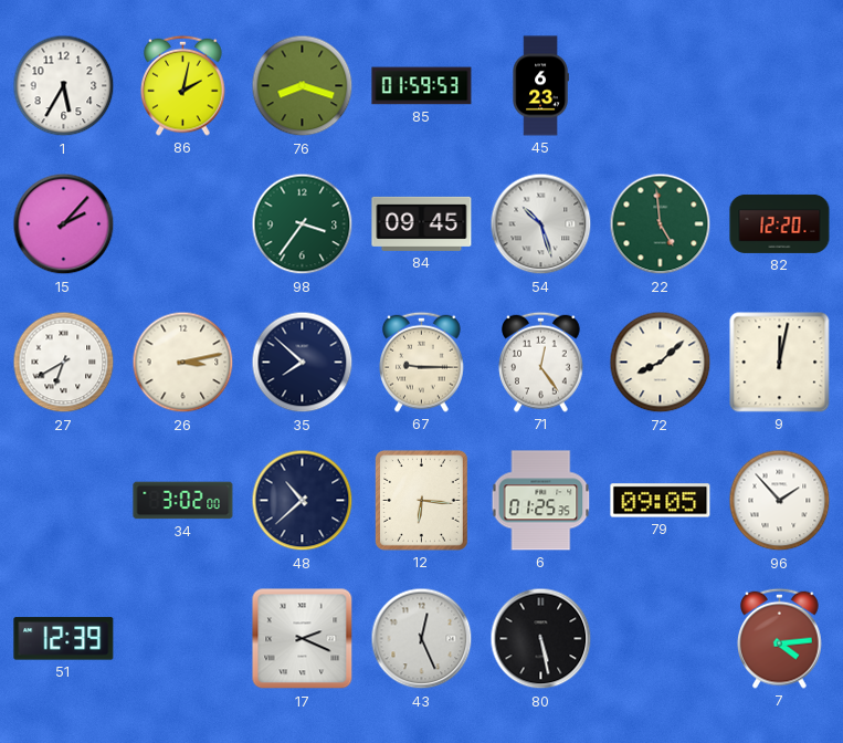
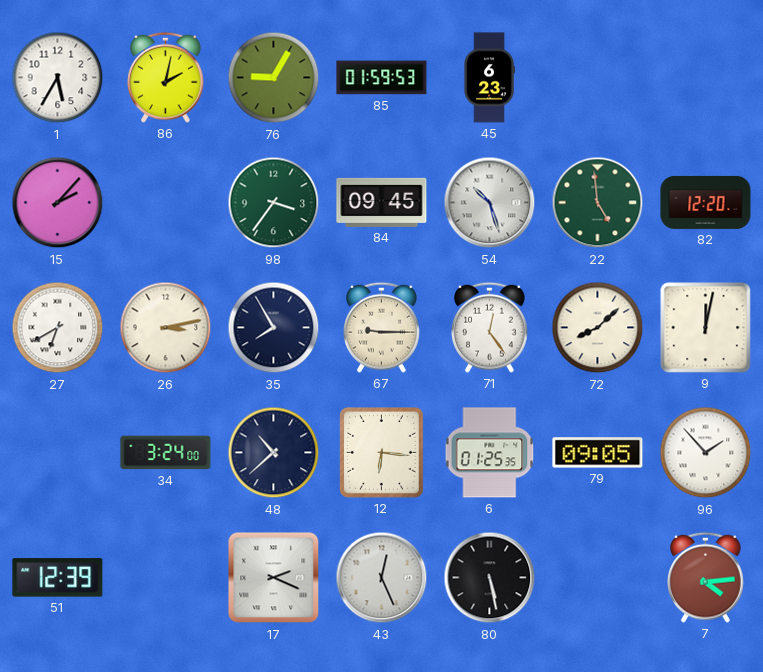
76: 8:18 -> 9:05
35: 7:52 -> 7:55
34: 3:02 -> 3:24
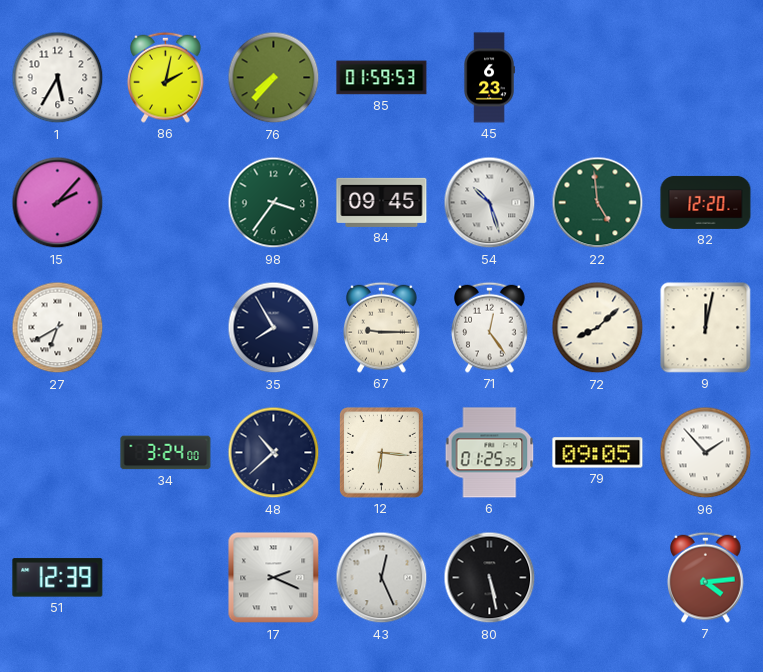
76: 9:05 -> 7:37
26: 3:13 -> none
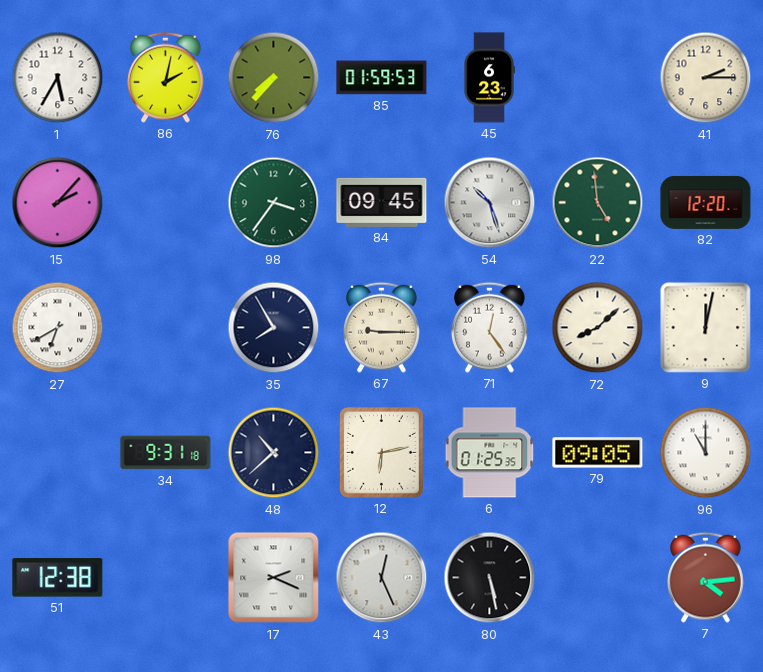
41: none -> 2:15
34: 3:24 -> 9:31
12: 6:16 -> 6:13
96: 1:53 -> 11:00
51: 12:39 -> 12:38
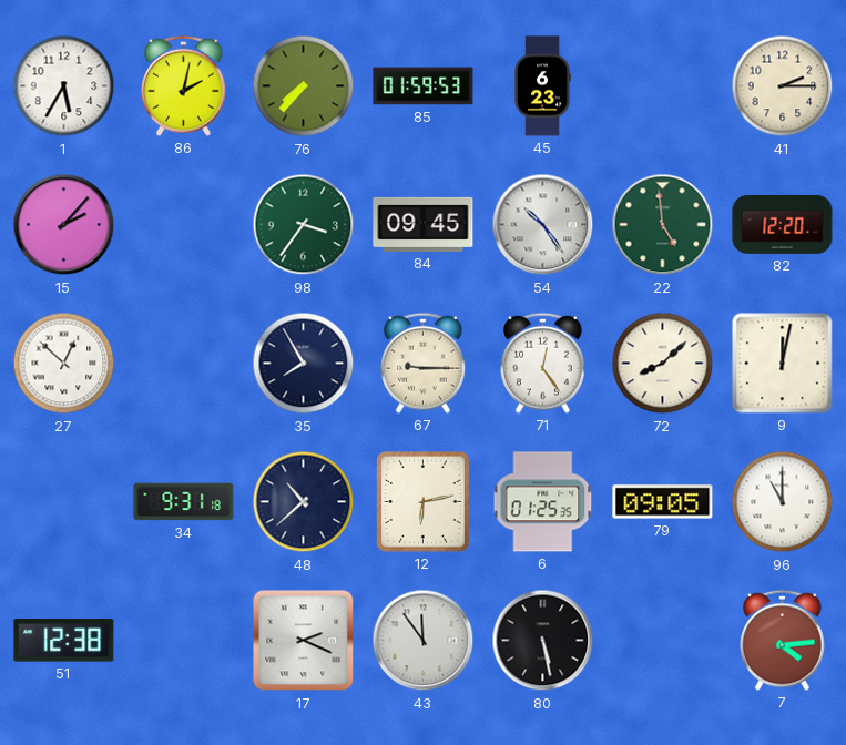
54: 10:27 -> 10:24
27: 6:40 -> 12:52
43: 12:26 -> 11:54
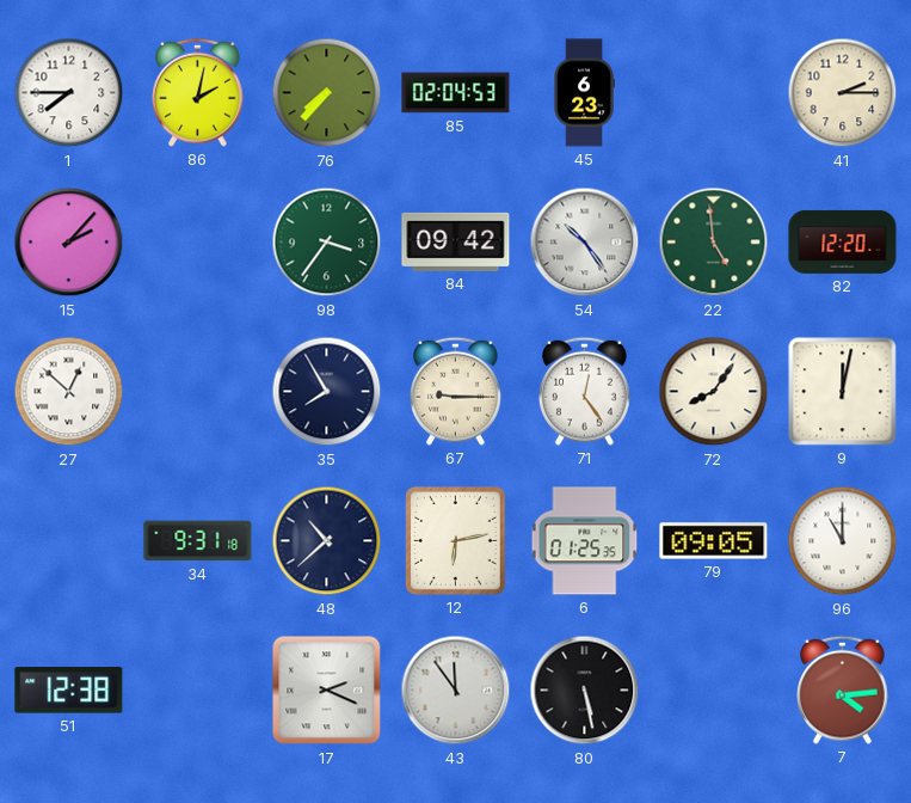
1: 5:35 -> 7:45
85: 01:59 -> 02:04
84: 09:45 -> 09:42
72: 8:08 -> 8:06
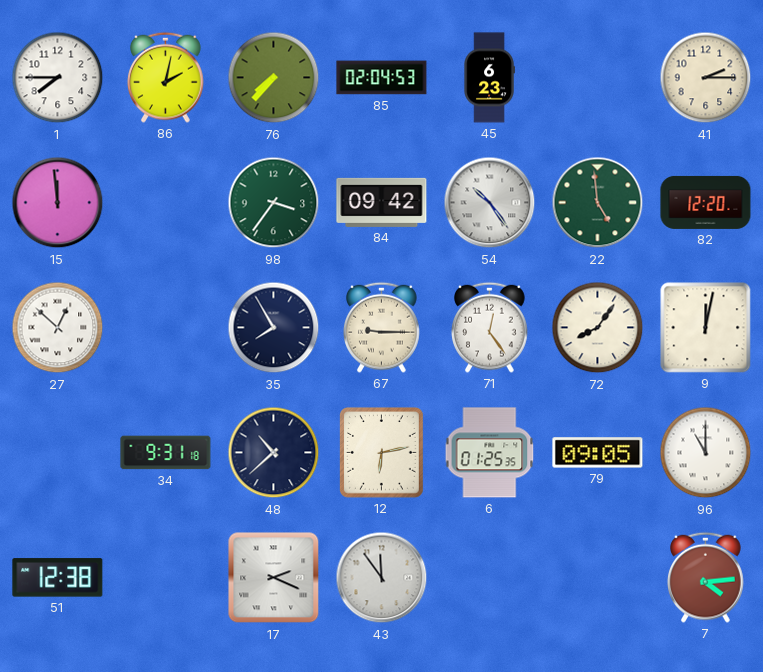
15: 2:07 -> 11:59
80: 5:28 -> none
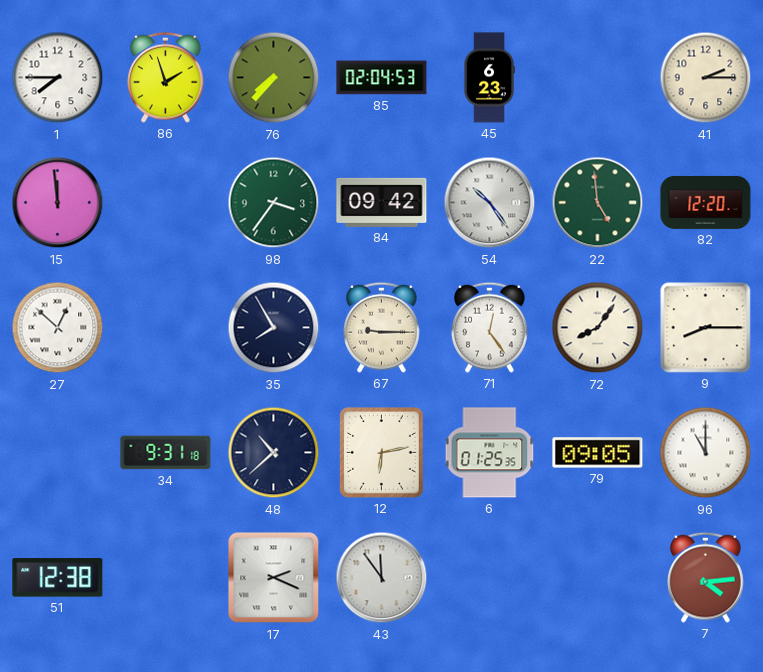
86: 2:02 -> 1:57
9: 12:02 -> 8:15
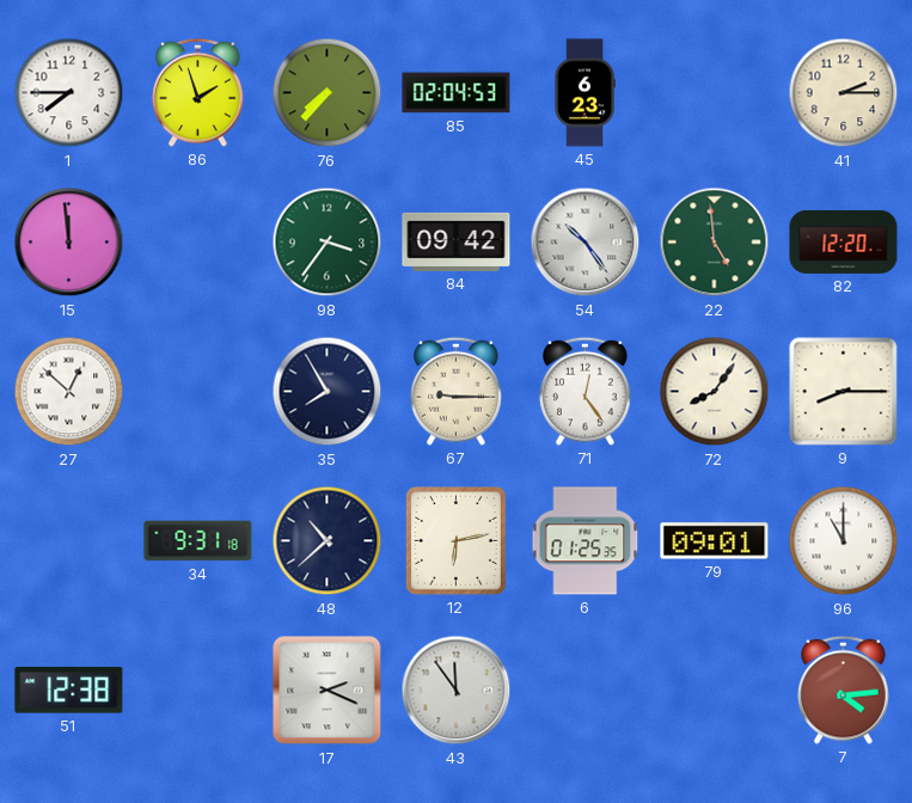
79: 09:05 -> 09:01
